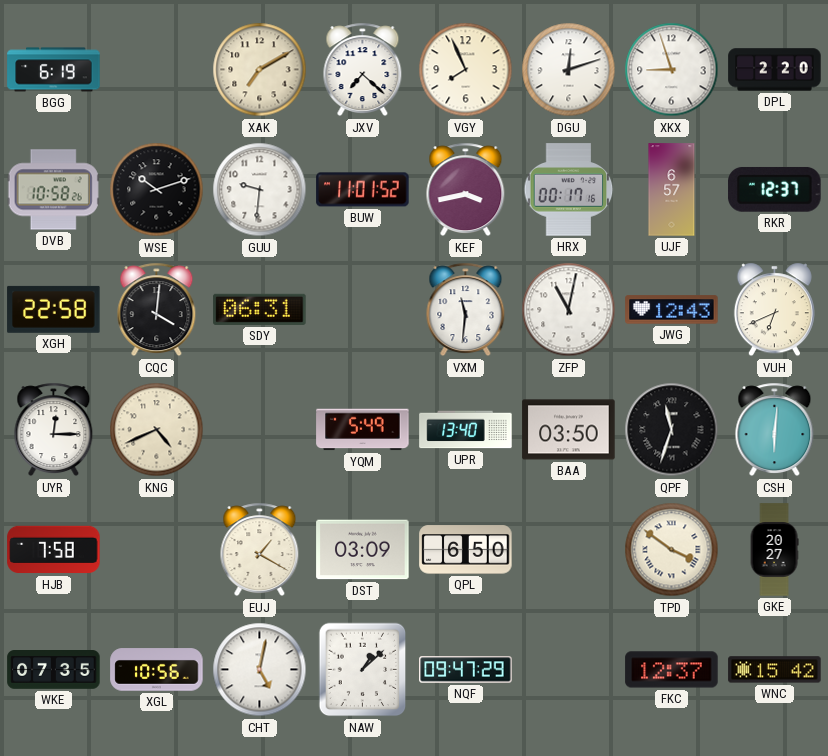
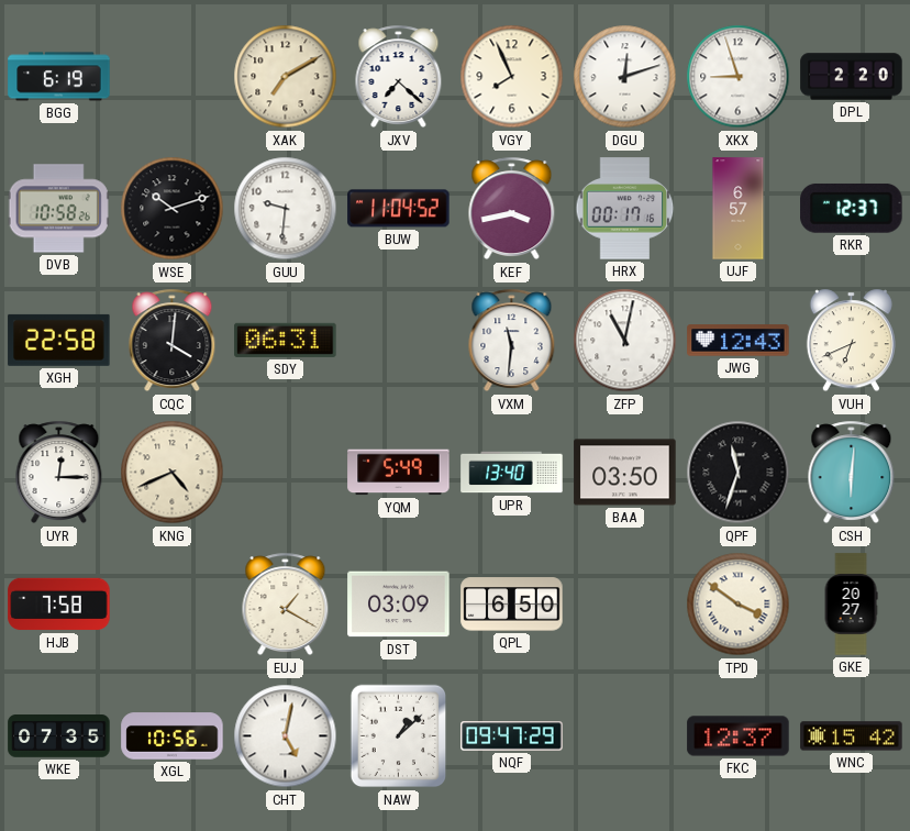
BUW: 11:01 -> 11:04
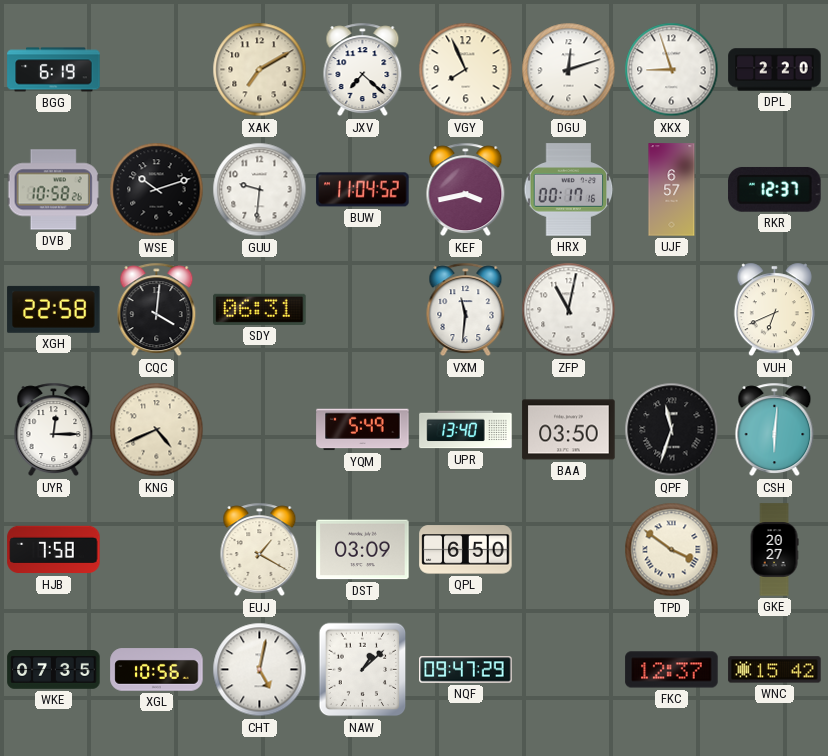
JWG: 12:43 -> none
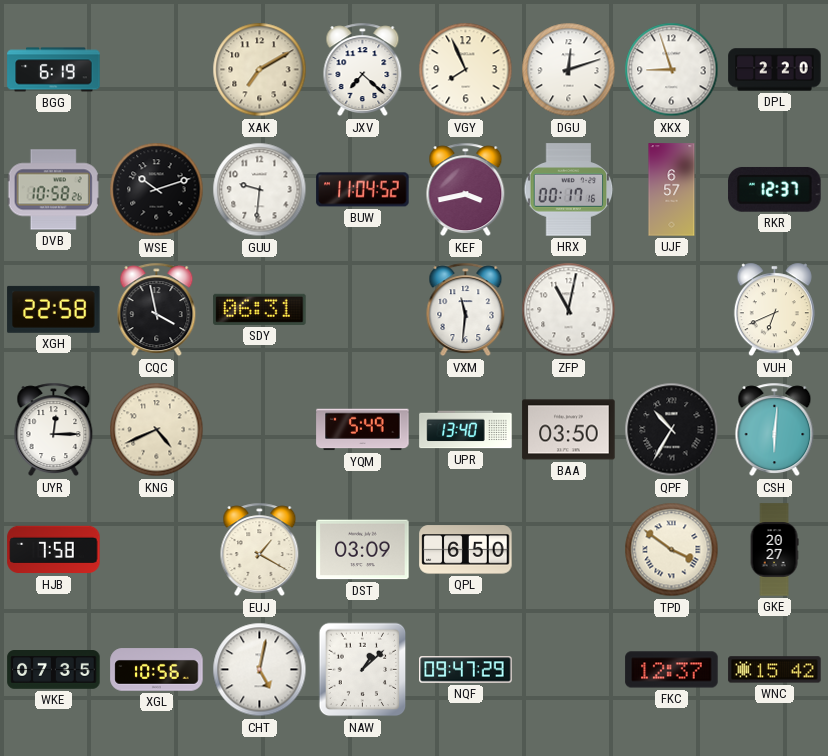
CQC: 4:01 -> 3:58
QPF: 11:33 -> 10:35
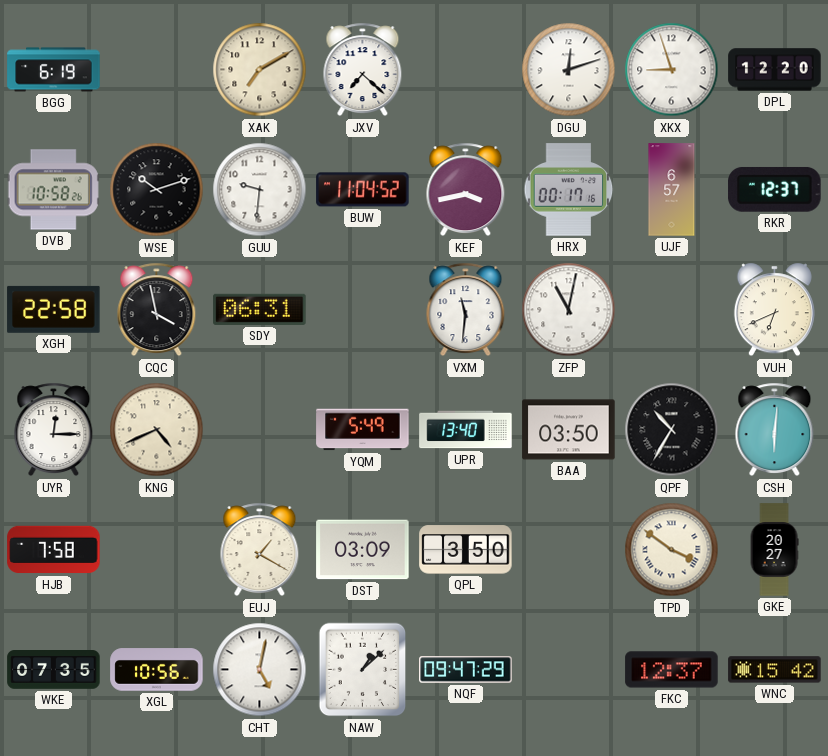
VGY: 7:56 -> none
DPL: 2:20 -> 12:20
QPL: 6:50 -> 3:50
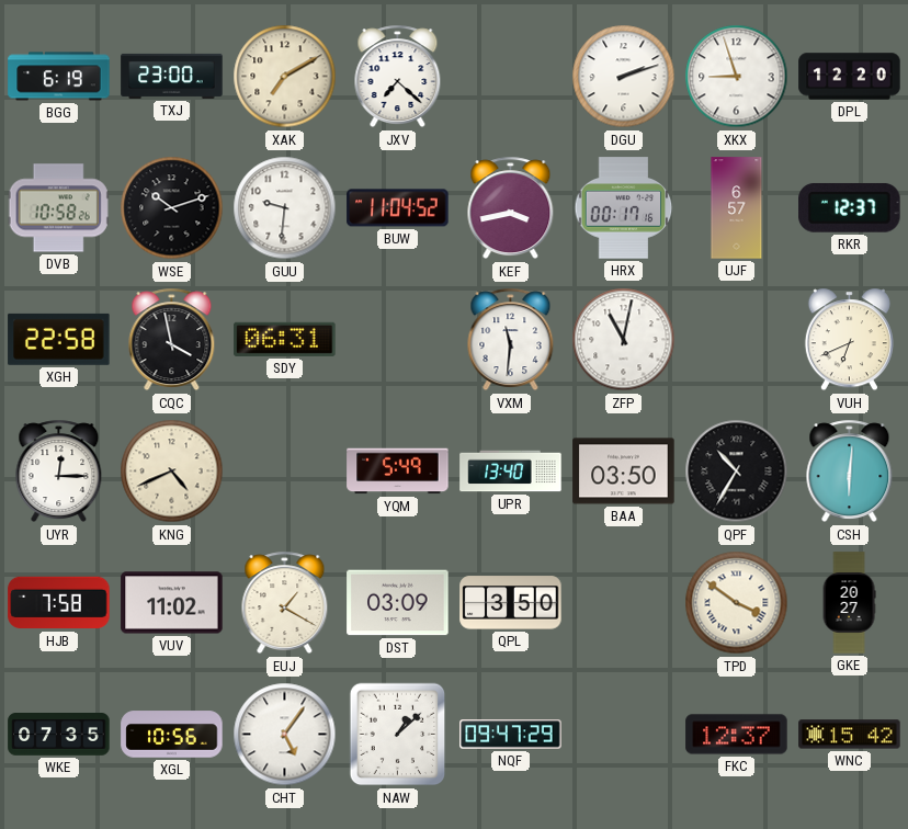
TXJ: none -> 23:00
DGU: 12:12 -> 2:12
VUV: none -> 11:02
CHT: 5:02 -> 5:06
